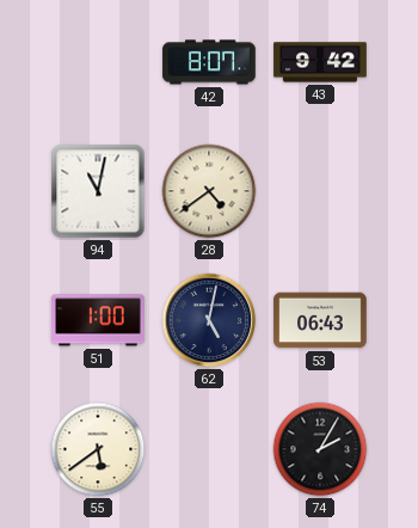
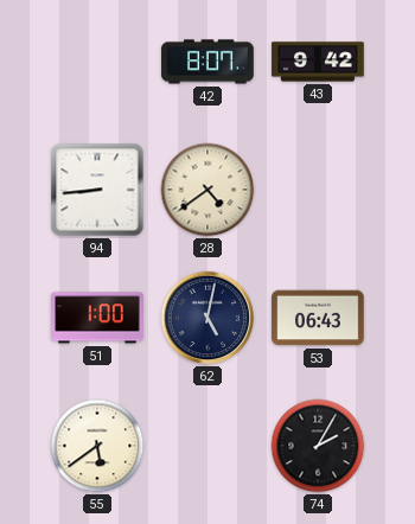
94: 11:02 -> 8:44
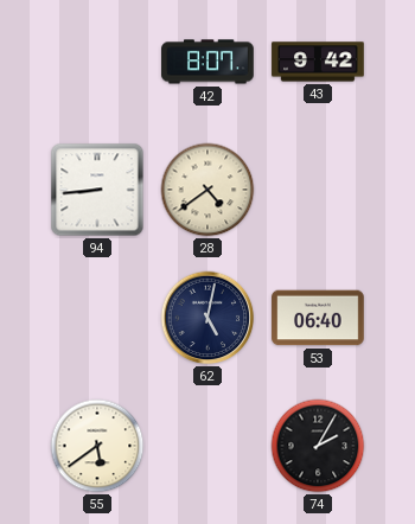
51: 1:00 -> none
53: 06:43 -> 06:40
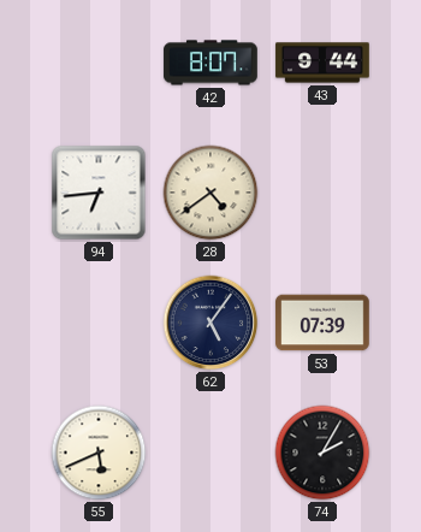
43: 9:42 -> 9:44
94: 8:44 -> 6:44
62: 5:02 -> 5:06
53: 06:40 -> 07:39
55: 5:39 -> 5:41
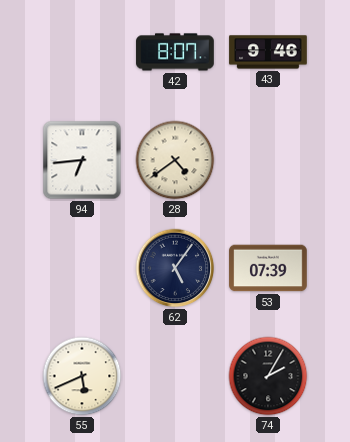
43: 9:44 -> 9:46
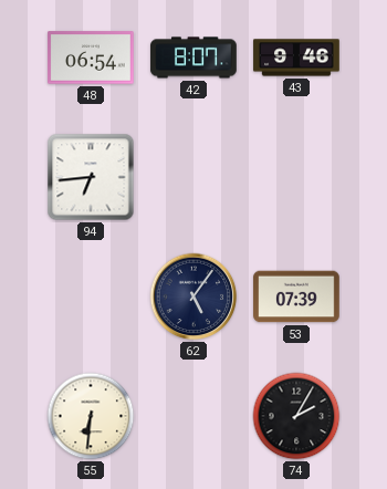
48: none -> 06:54
28: 4:39 -> none
55: 5:41 -> 6:31
